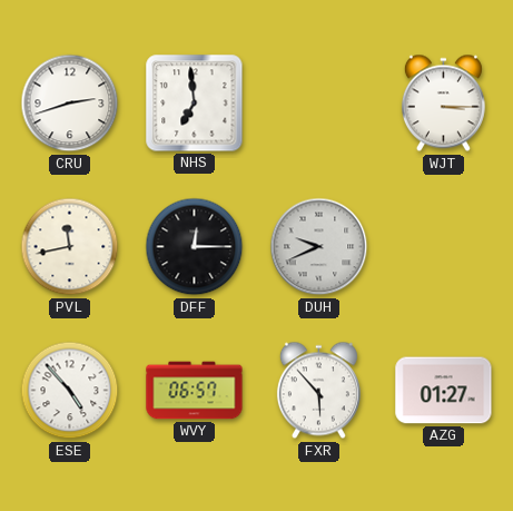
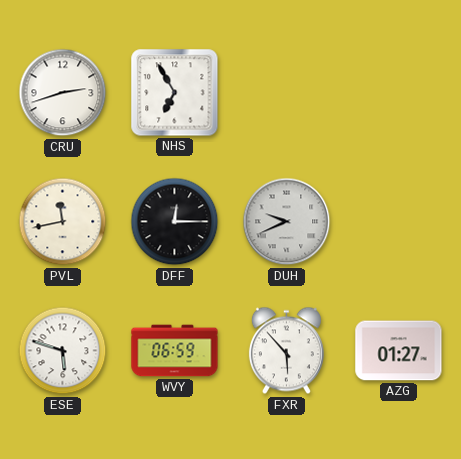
NHS: 6:59 -> 6:55
WJT: 3:15 -> none
ESE: 4:53 -> 5:48
WVY: 06:57 -> 06:59
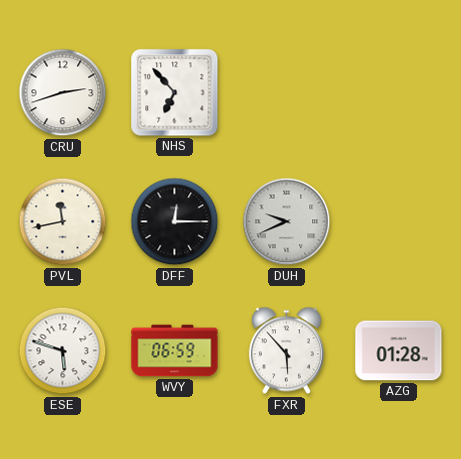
NHS: 6:55 -> 6:53
AZG: 01:27 -> 01:28
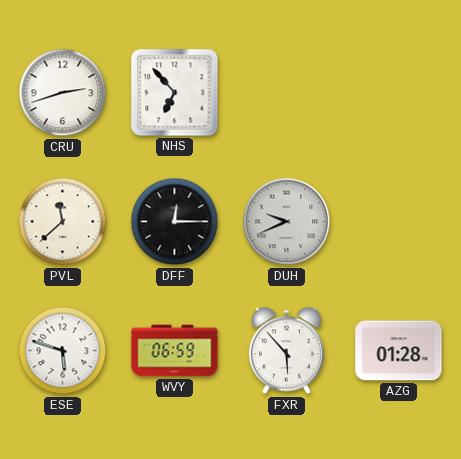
PVL: 11:43 -> 11:38
